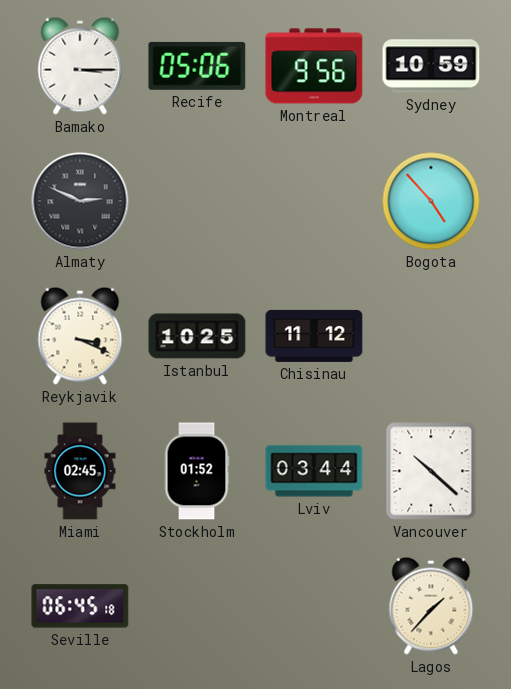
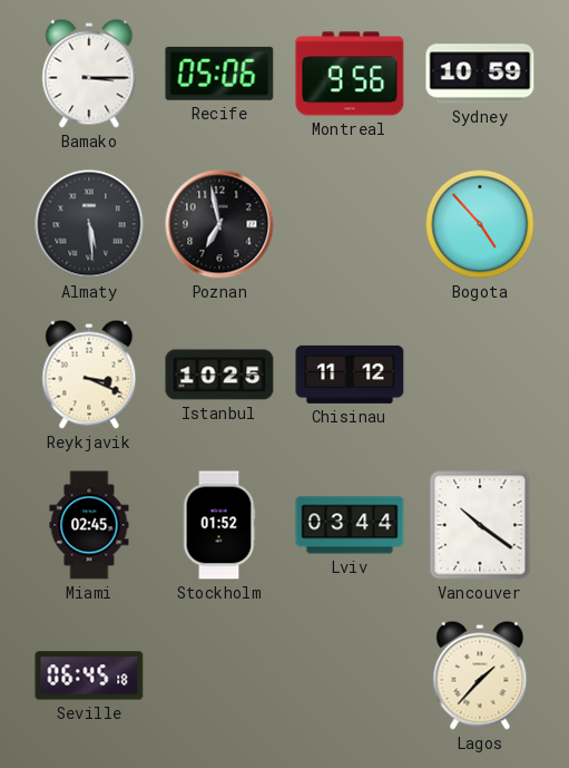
Almaty: 2:49 -> 5:29
Poznan: none -> 6:58
Vancouver: 10:22 -> 10:21
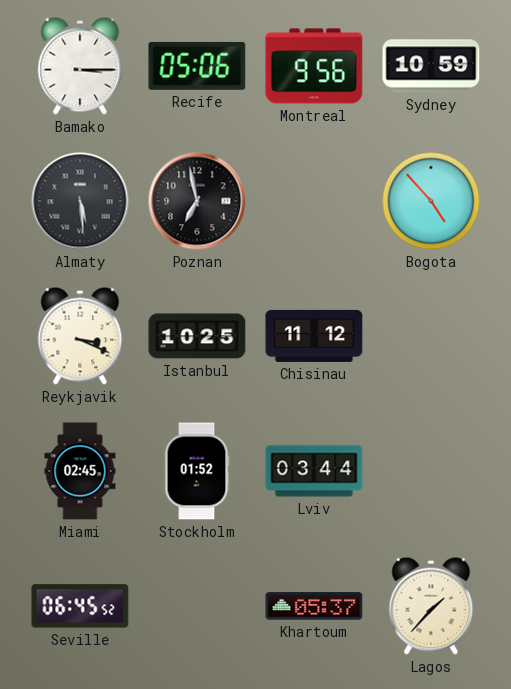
Vancouver: 10:21 -> none
Seville: 06:45:18 -> 06:45:52
Khartoum: none -> 05:37
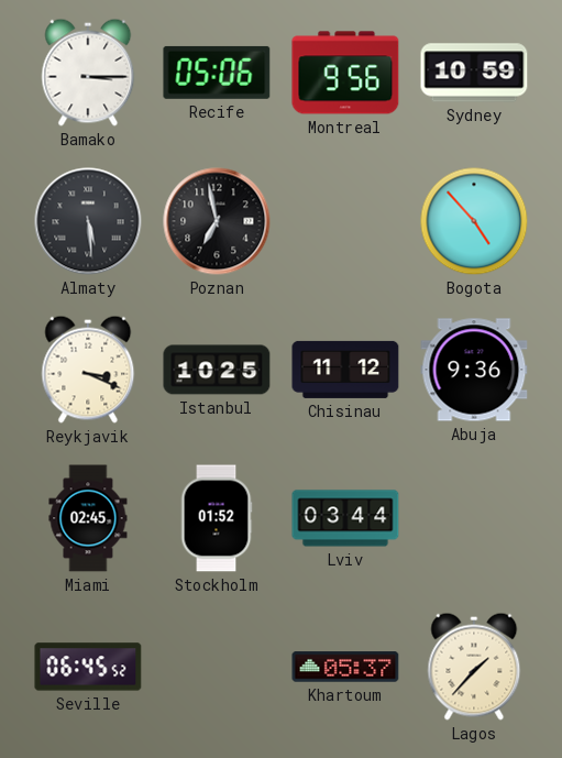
Abuja: none -> 9:36
